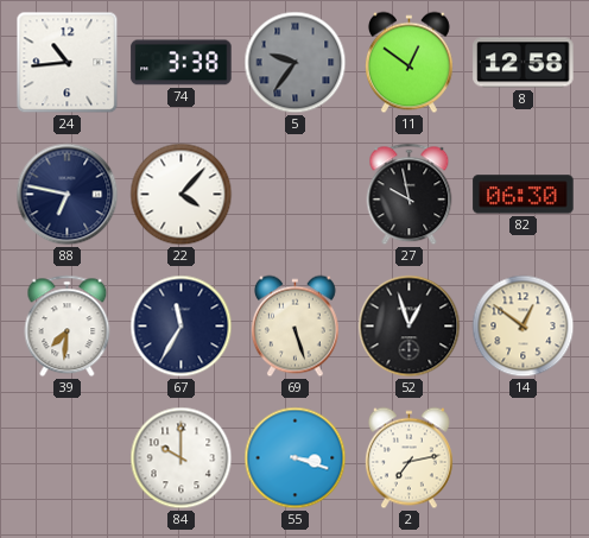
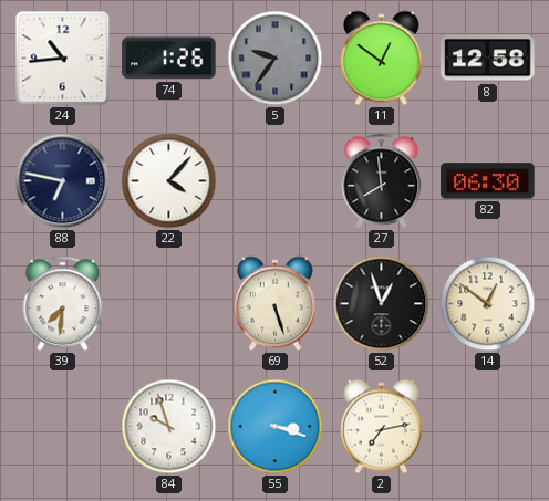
74: 3:38 -> 1:26
27: 9:58 -> 7:59
67: 11:35 -> none
84: 10:00 -> 9:57
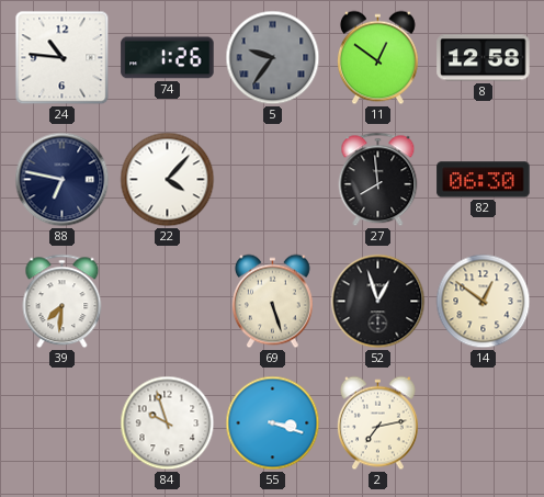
24: 10:44 -> 10:46
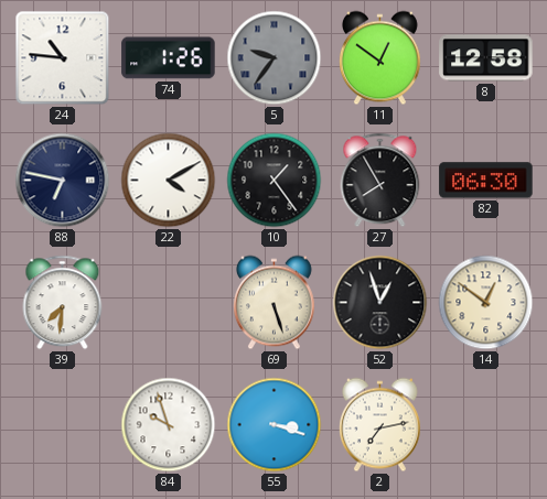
22: 4:07 -> 4:10
10: none -> 1:24
27: 7:59 -> 7:55
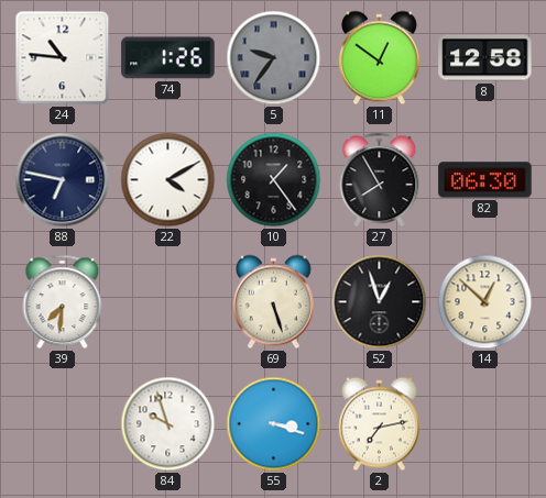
14: 12:51 -> 12:52
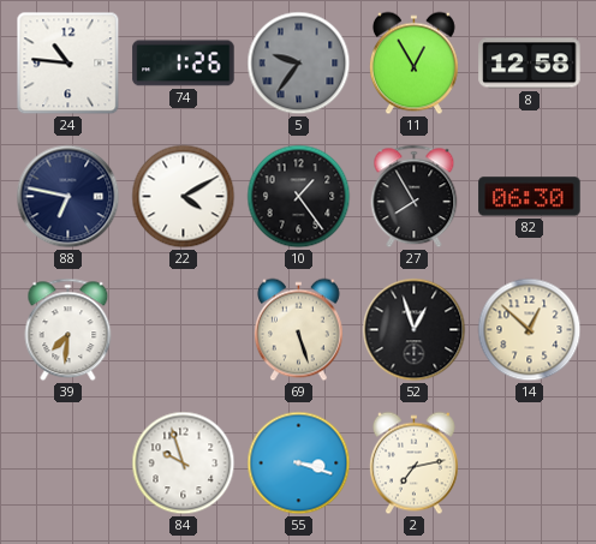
11: 12:51 -> 12:55
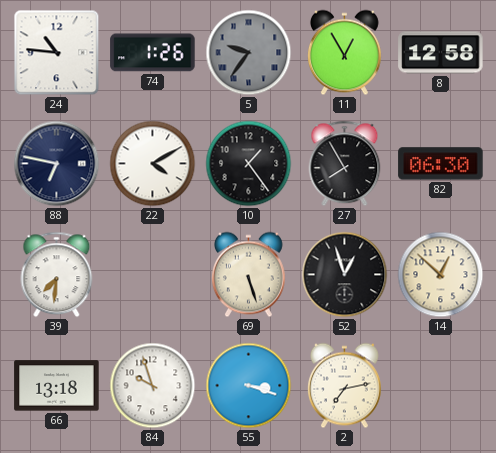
66: none -> 13:18
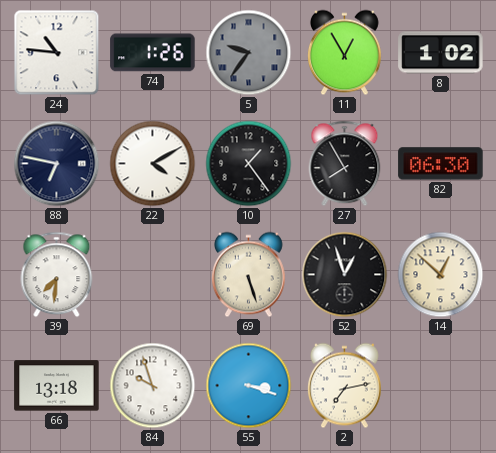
8: 12:58 -> 1:02
